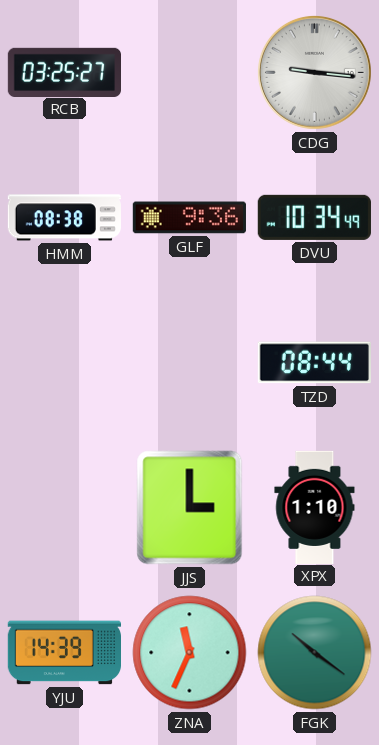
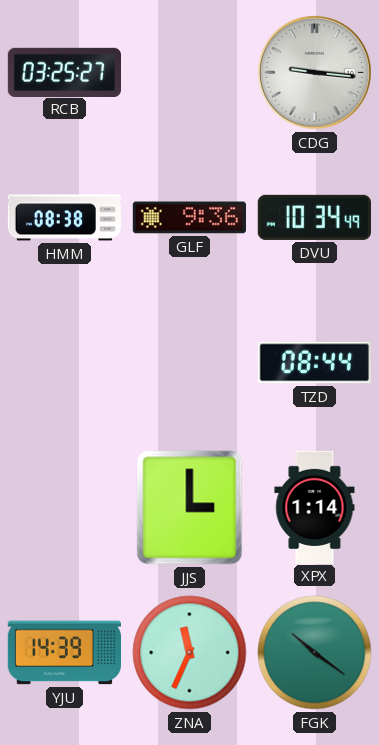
XPX: 1:10 -> 1:14
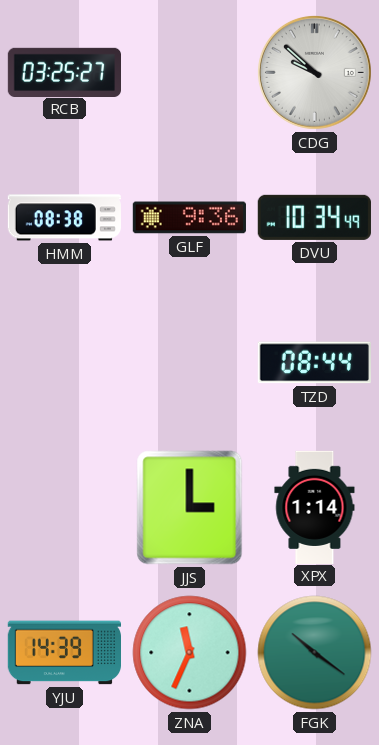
CDG: 9:16 -> 9:52
